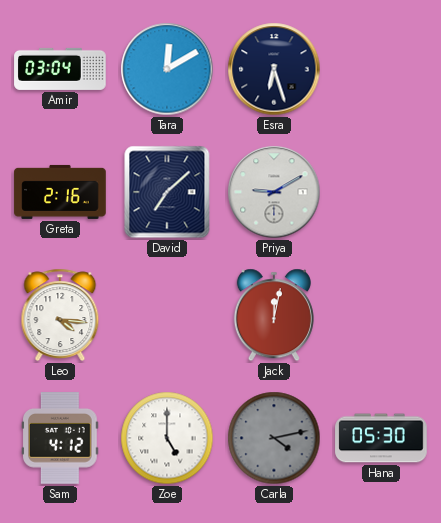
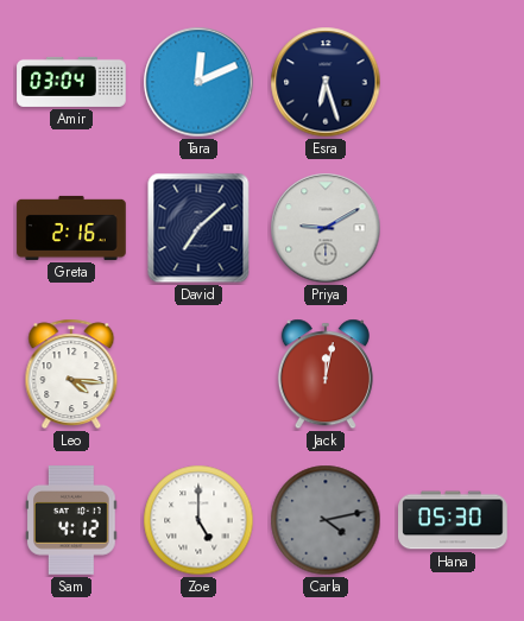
Tara: 12:10 -> 12:11
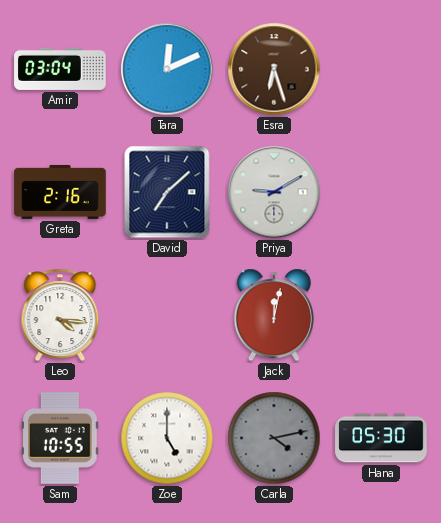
Esra dial: navy -> brown
Sam: 4:12 -> 10:55
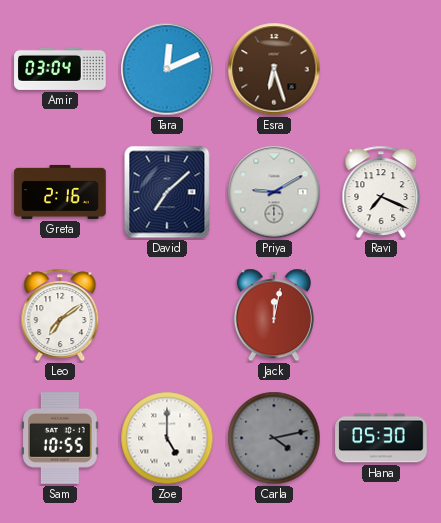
Ravi: none -> 7:19
Leo: 4:16 -> 7:09
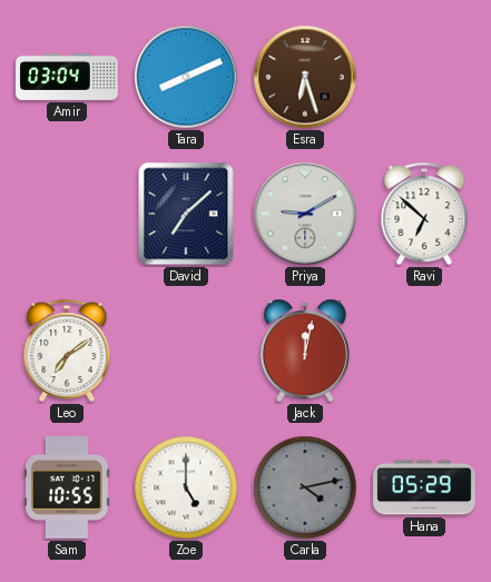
Tara: 12:11 -> 8:11
Greta: 2:16 -> none
Ravi: 7:19 -> 6:52
Hana: 05:30 -> 05:29
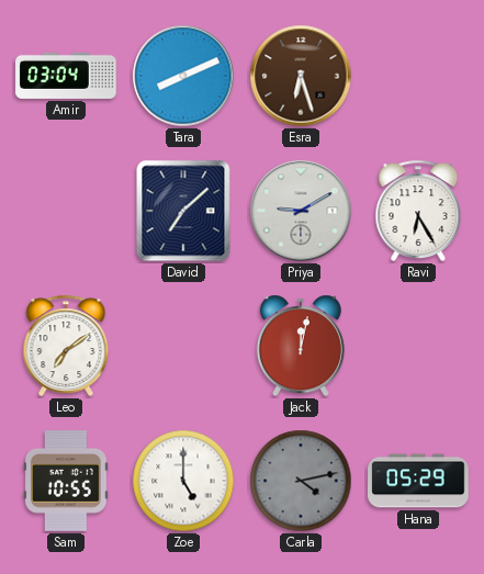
Ravi: 6:52 -> 6:25
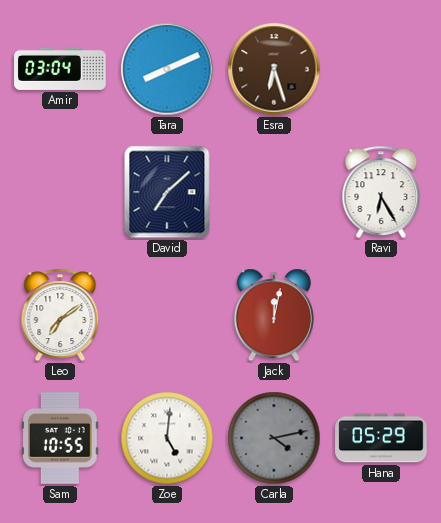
Priya: 9:10 -> none
Zoe: 5:00 -> 5:01
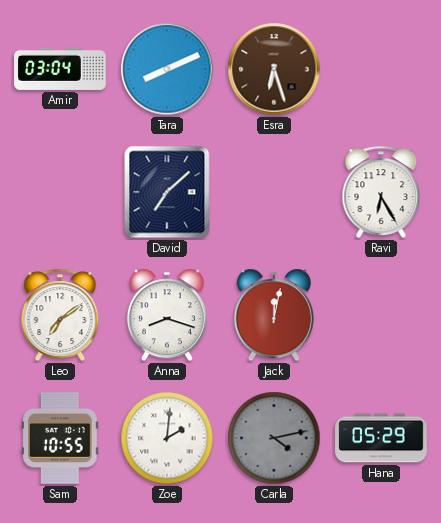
Anna: none -> 8:18
Zoe: 5:01 -> 2:01
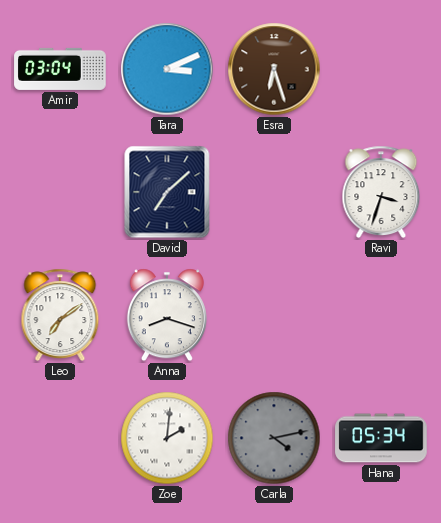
Tara: 8:11 -> 3:11
Ravi: 6:25 -> 3:33
Jack: 12:02 -> none
Sam: 10:55 -> none
Hana: 05:29 -> 05:34
